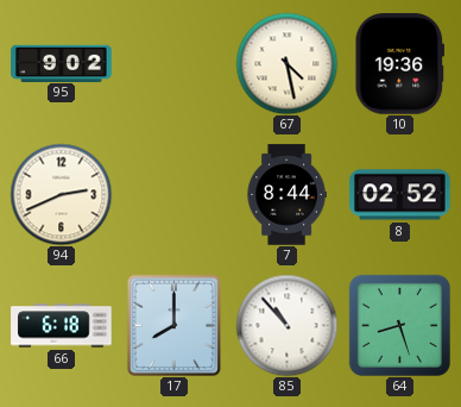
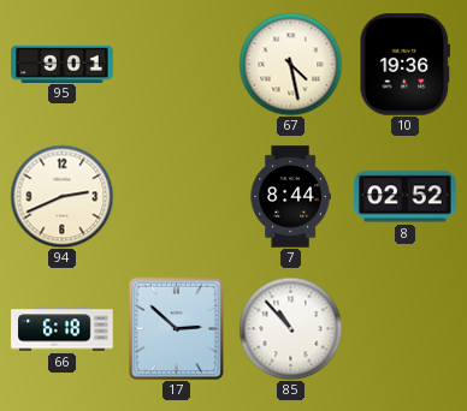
95: 9:02 -> 9:01
17: 8:00 -> 2:52
64: 8:27 -> none
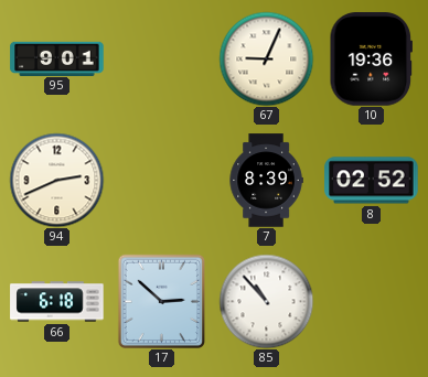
67: 4:28 -> 9:04
7: 8:44 -> 8:39
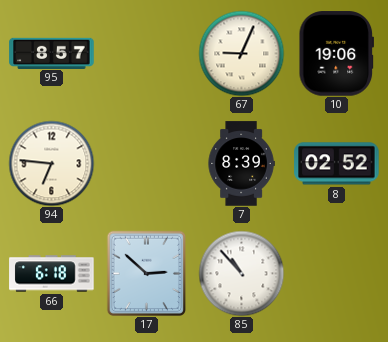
95: 9:01 -> 8:57
10: 19:36 -> 19:06
94: 2:41 -> 6:46
